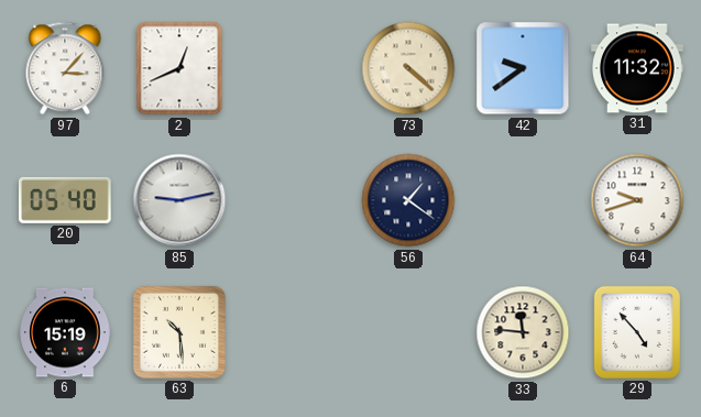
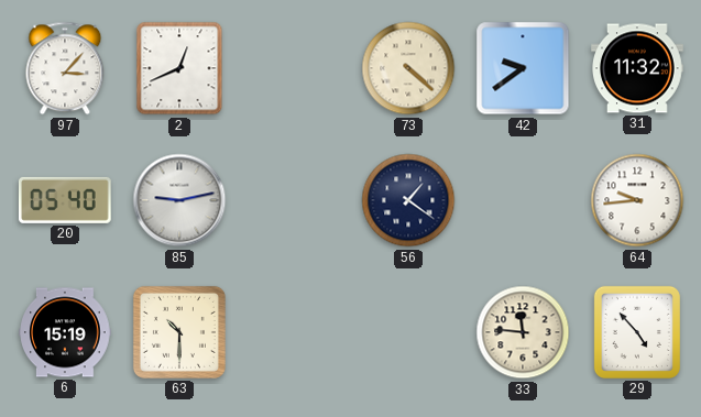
64: 9:42 -> 9:44
63: 10:29 -> 10:30
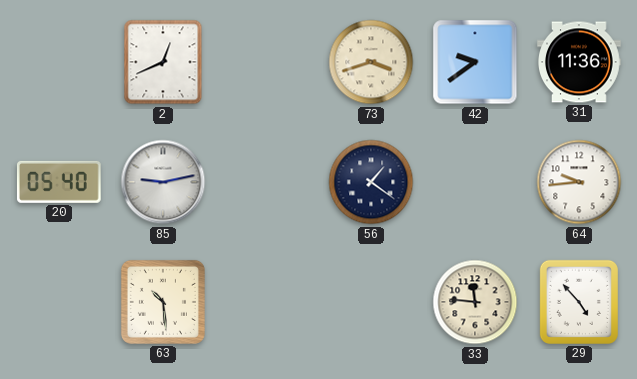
97: 3:07 -> none
73: 4:22 -> 3:42
31: 11:32 -> 11:36
6: 15:19 -> none
63: 10:30 -> 10:29
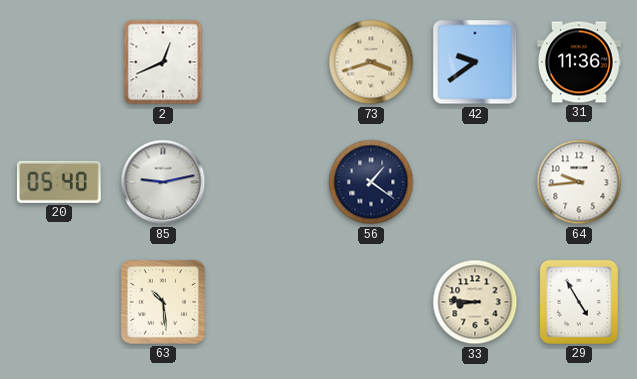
33: 11:46 -> 8:46
29: 4:53 -> 4:55
